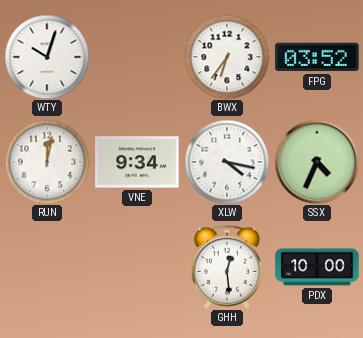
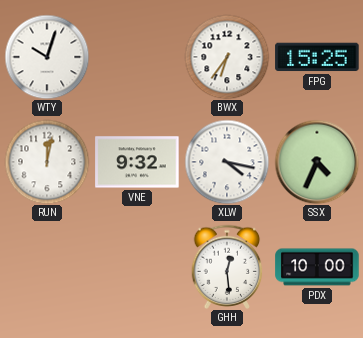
FPG: 03:52 -> 15:25
VNE: 9:34 -> 9:32
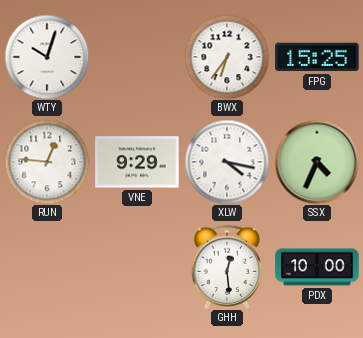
RUN: 12:02 -> 12:46
VNE: 9:32 -> 9:29
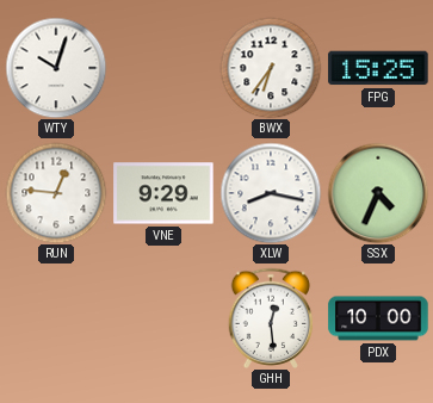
XLW: 4:17 -> 8:17
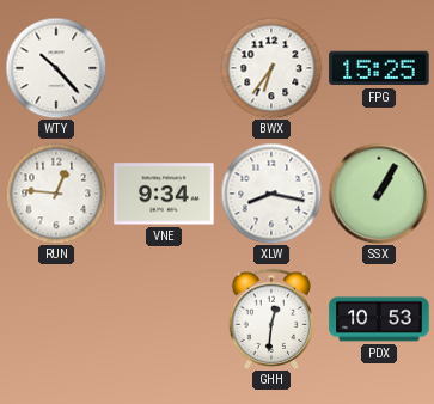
WTY: 10:03 -> 10:23
VNE: 9:29 -> 9:34
SSX: 4:34 -> 1:05
GHH: 12:29 -> 12:31
PDX: 10:00 -> 10:53
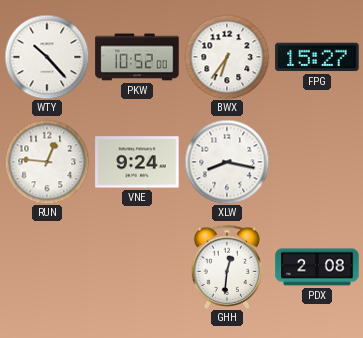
PKW: none -> 10:52
FPG: 15:25 -> 15:27
VNE: 9:34 -> 9:24
SSX: 1:05 -> none
PDX: 10:53 -> 2:08
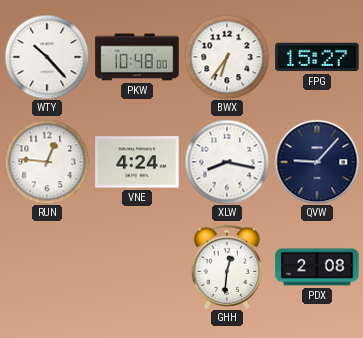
PKW: 10:52 -> 10:48
VNE: 9:24 -> 4:24
QVW: none -> 9:07
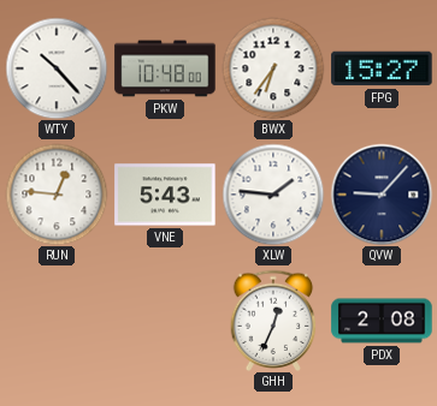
VNE: 4:24 -> 5:43
XLW: 8:17 -> 1:46
GHH: 12:31 -> 12:34
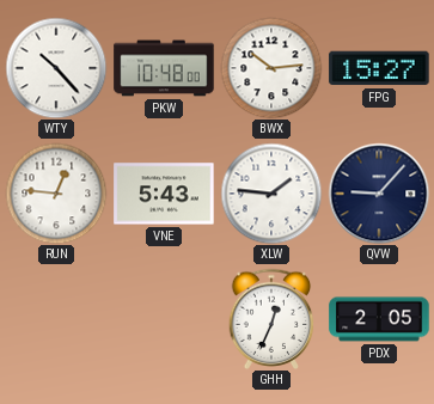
BWX: 6:36 -> 10:14
PDX: 2:08 -> 2:05
